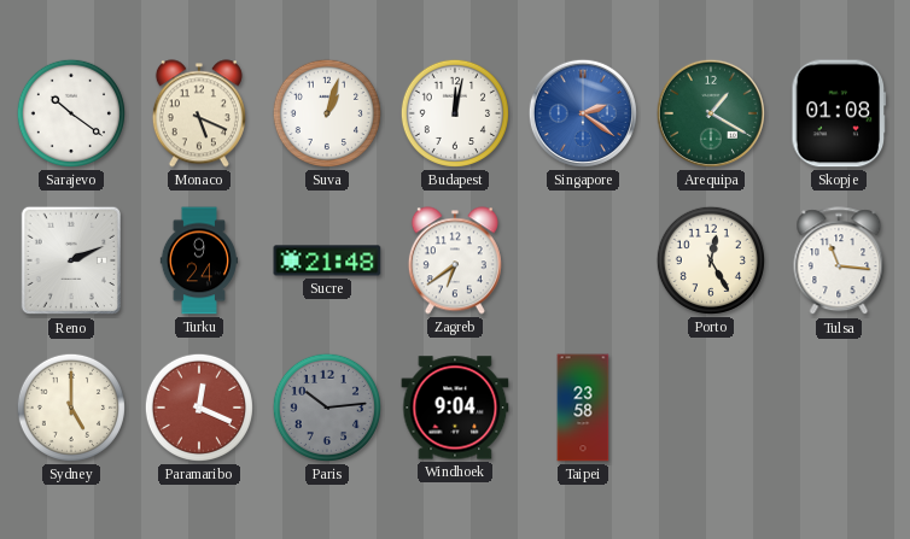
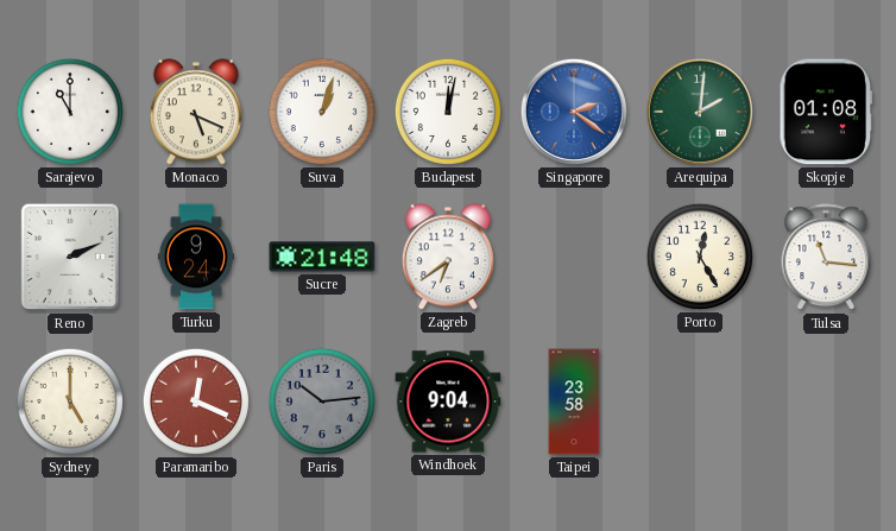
Sarajevo: 10:21 -> 11:00
Arequipa: 1:20 -> 2:01
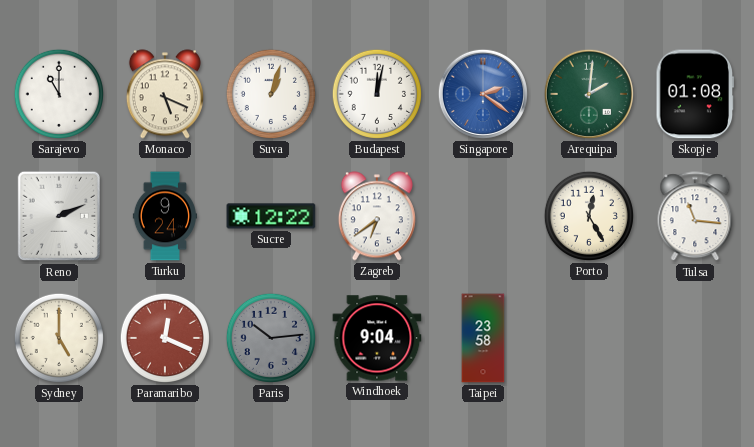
Sucre: 21:48 -> 12:22
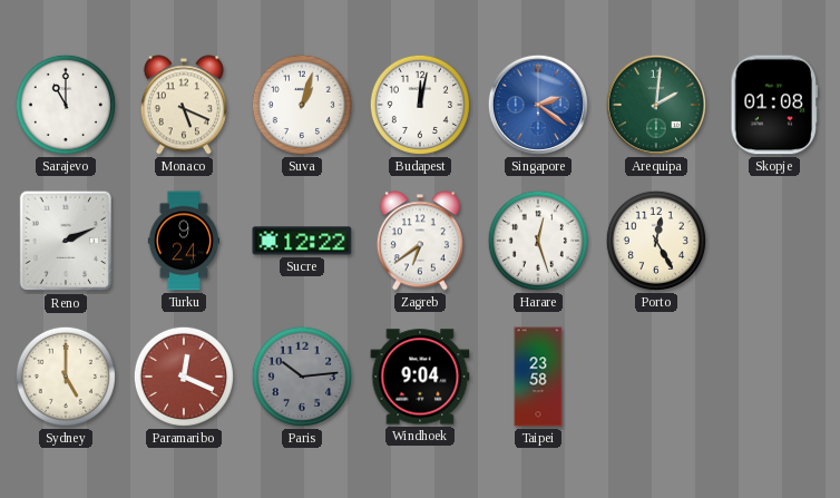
Harare: none -> 12:27
Tulsa: 11:16 -> none
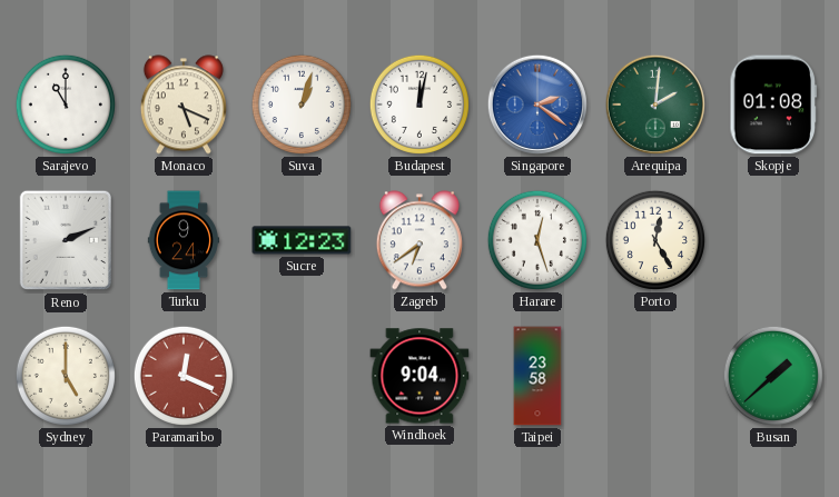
Sucre: 12:22 -> 12:23
Paris: 10:14 -> none
Busan: none -> 1:38
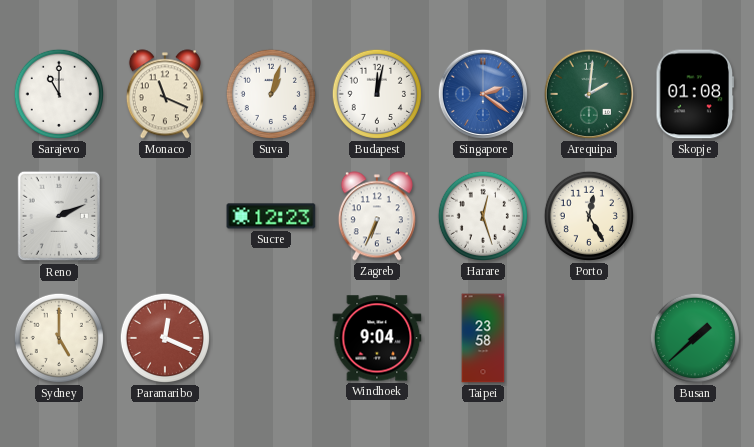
Monaco: 5:19 -> 11:19
Turku: 9:24 -> none
Zagreb: 6:39 -> 6:34
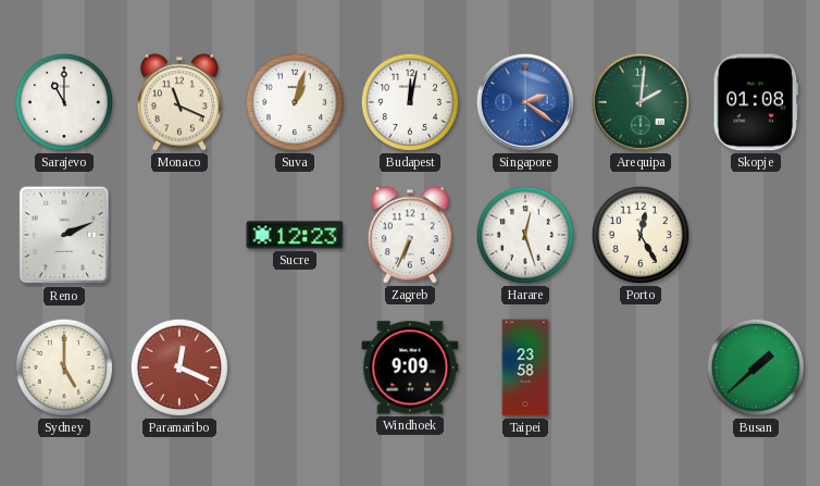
Windhoek: 9:04 -> 9:09
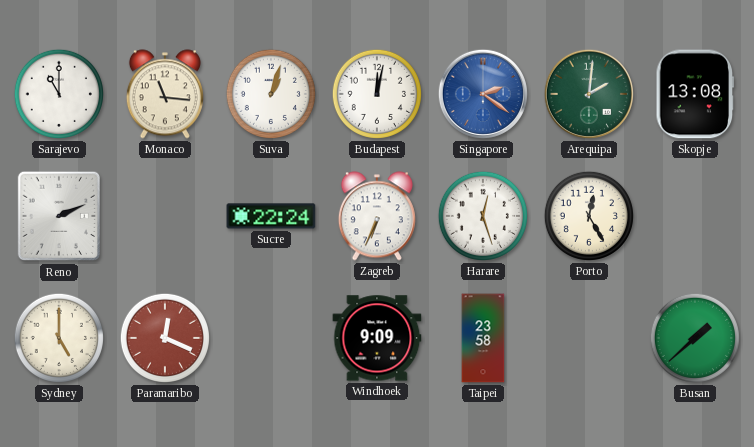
Monaco: 11:19 -> 11:16
Skopje: 01:08 -> 13:08
Sucre: 12:23 -> 22:24
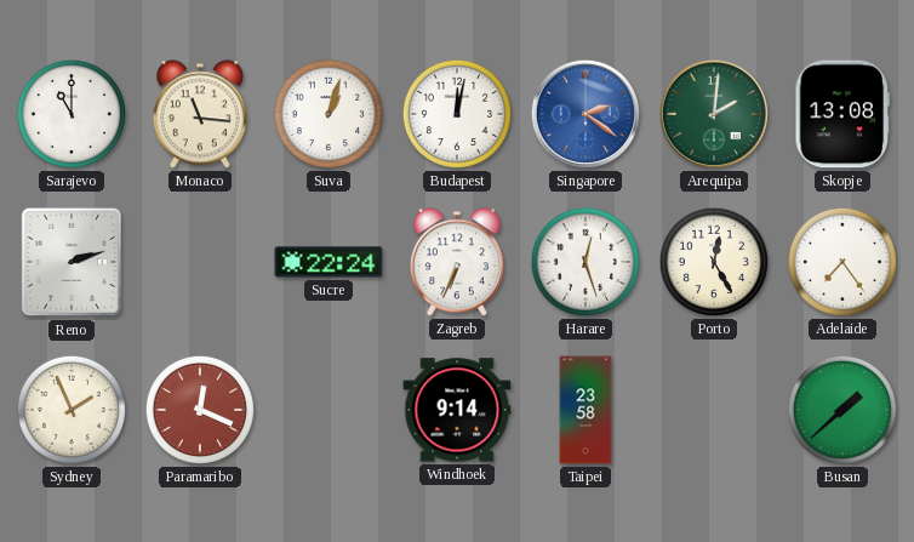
Reno: 2:11 -> 2:12
Adelaide: none -> 7:24
Sydney: 5:00 -> 1:56
Windhoek: 9:09 -> 9:14
